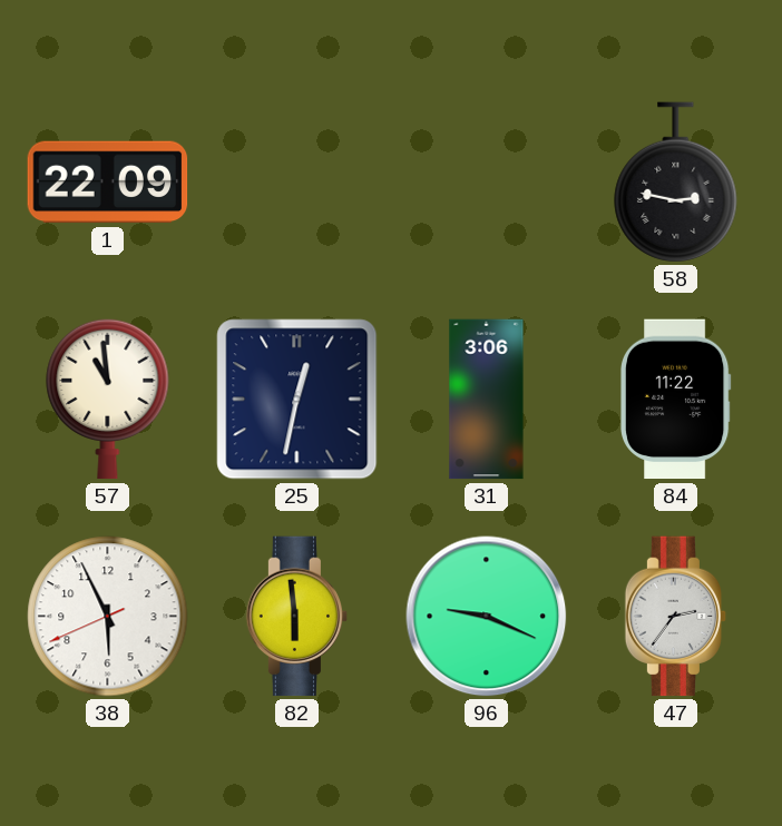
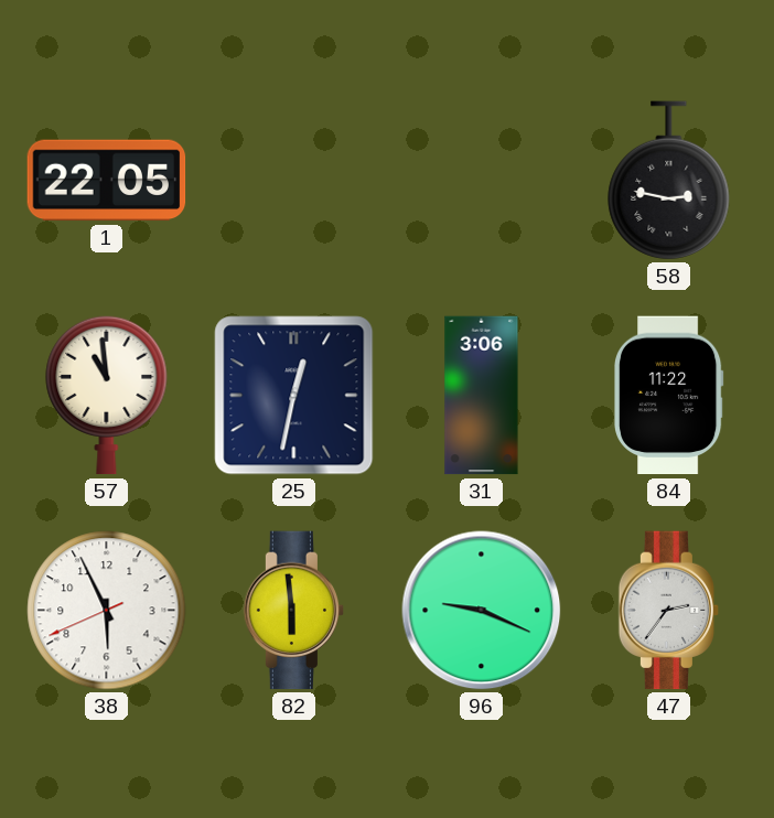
1: 22:09 -> 22:05
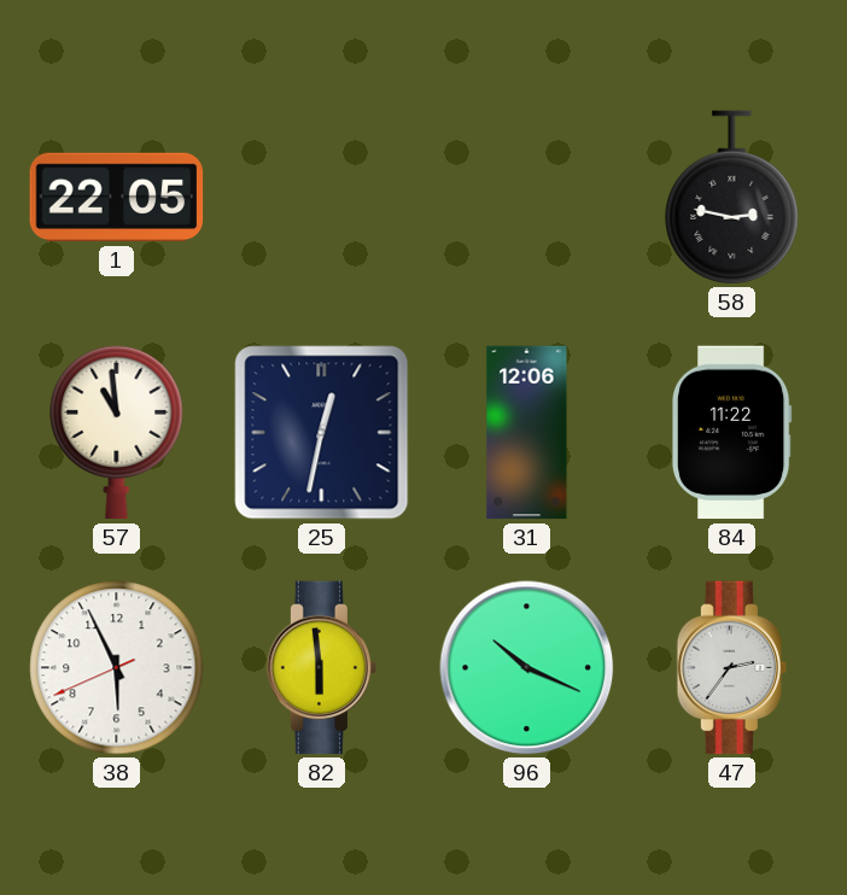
31: 3:06 -> 12:06
96: 9:19 -> 10:19
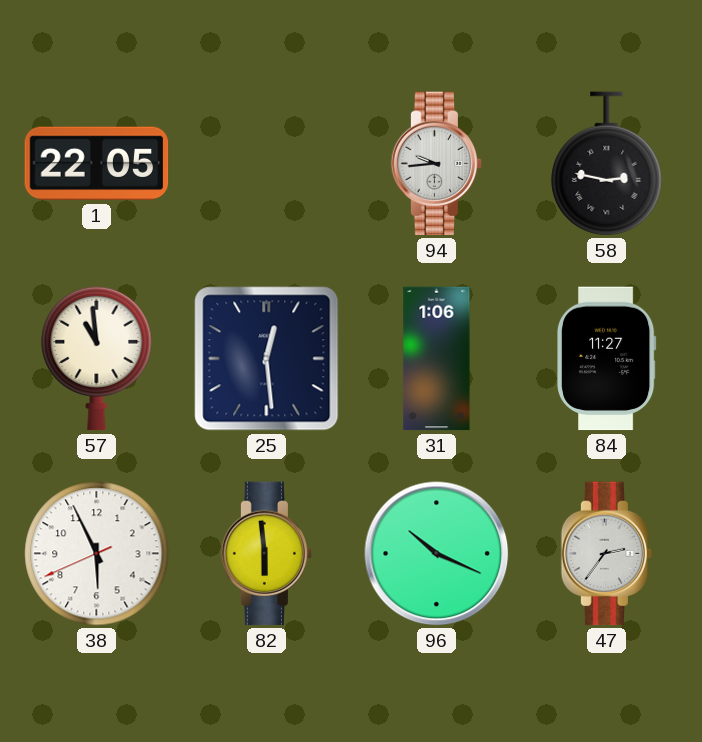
94: none -> 9:44
25: 12:32 -> 12:29
31: 12:06 -> 1:06
84: 11:22 -> 11:27
